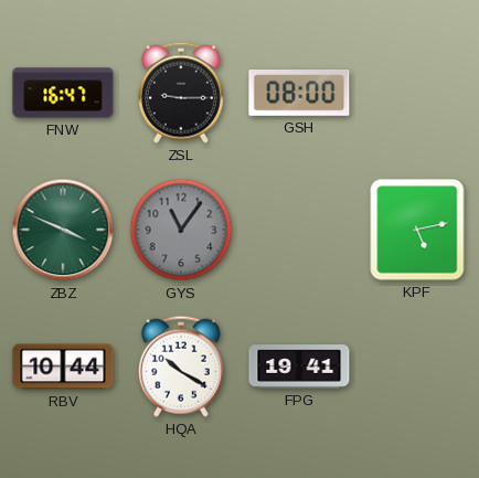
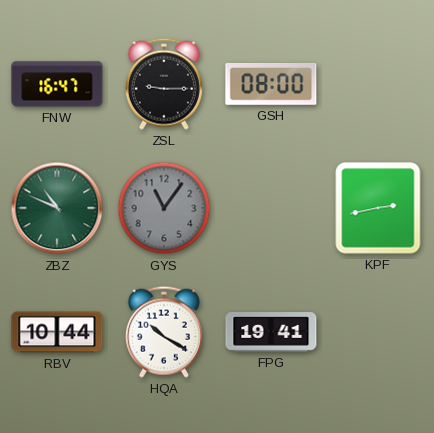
ZBZ: 3:49 -> 10:49
KPF: 5:13 -> 2:43
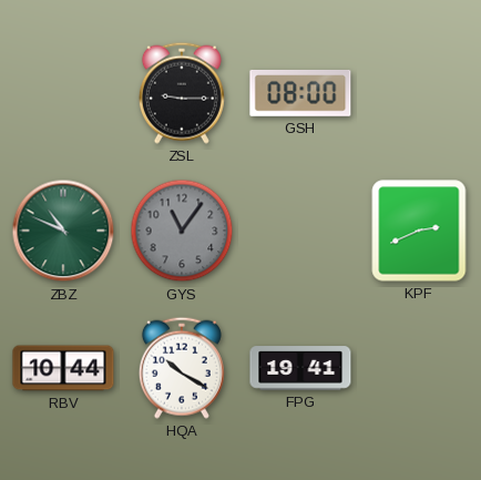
FNW: 16:47 -> none
KPF: 2:43 -> 2:41
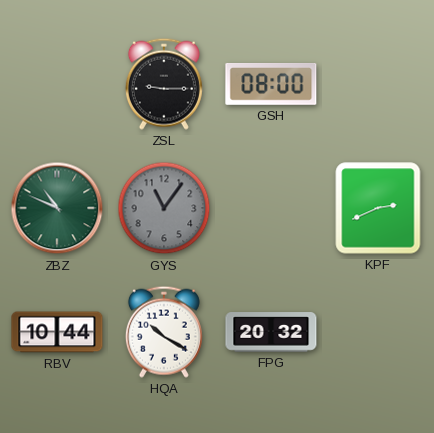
FPG: 19:41 -> 20:32
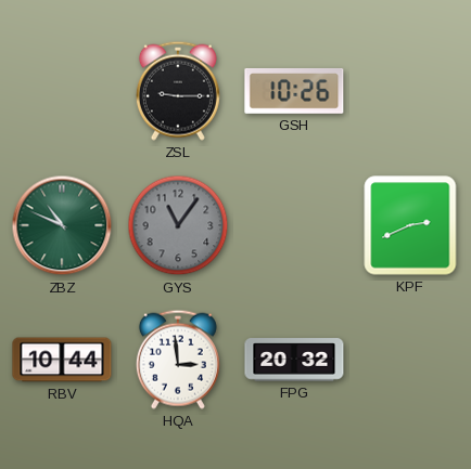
GSH: 08:00 -> 10:26
HQA: 10:20 -> 2:59
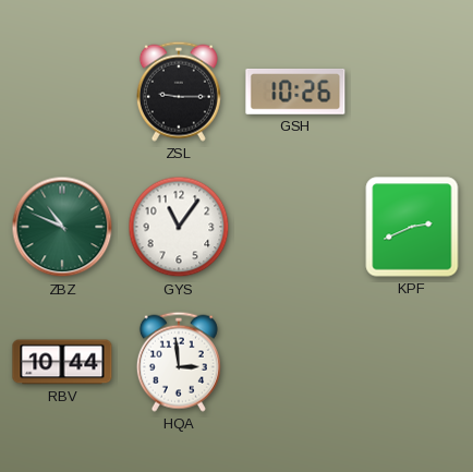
GYS dial: grey -> white
FPG: 20:32 -> none
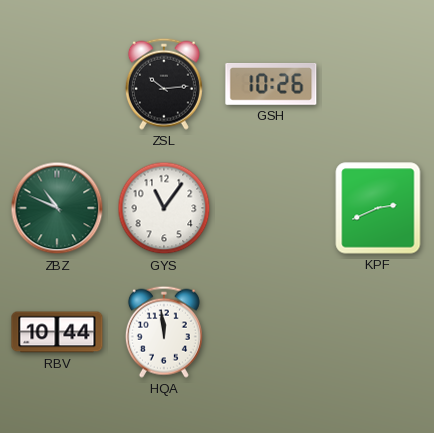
ZSL: 9:15 -> 10:14
HQA: 2:59 -> 11:59
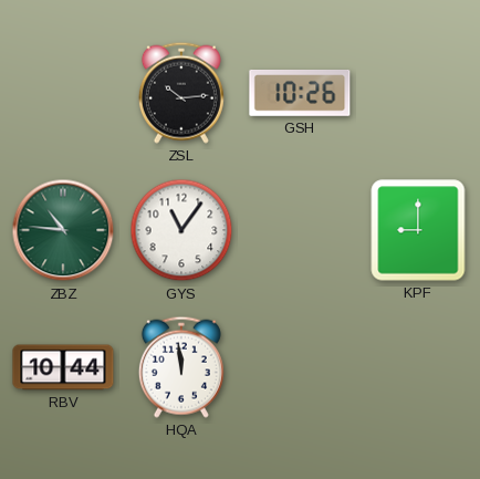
ZBZ: 10:49 -> 10:46
KPF: 2:41 -> 9:00
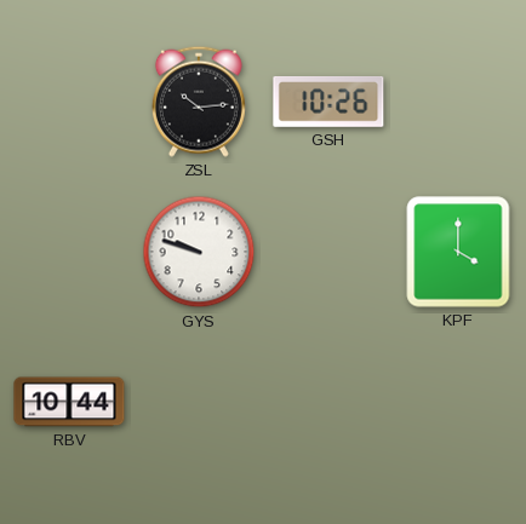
ZBZ: 10:46 -> none
GYS: 11:06 -> 9:48
KPF: 9:00 -> 4:00
HQA: 11:59 -> none
